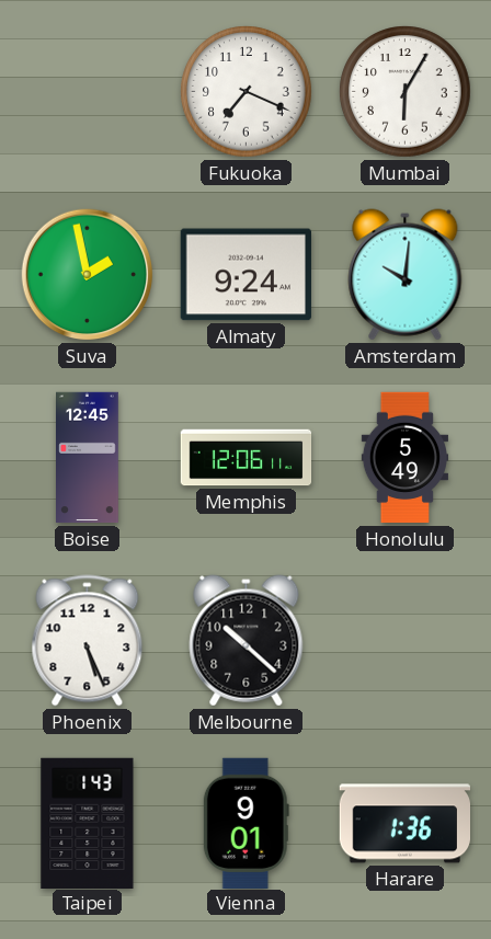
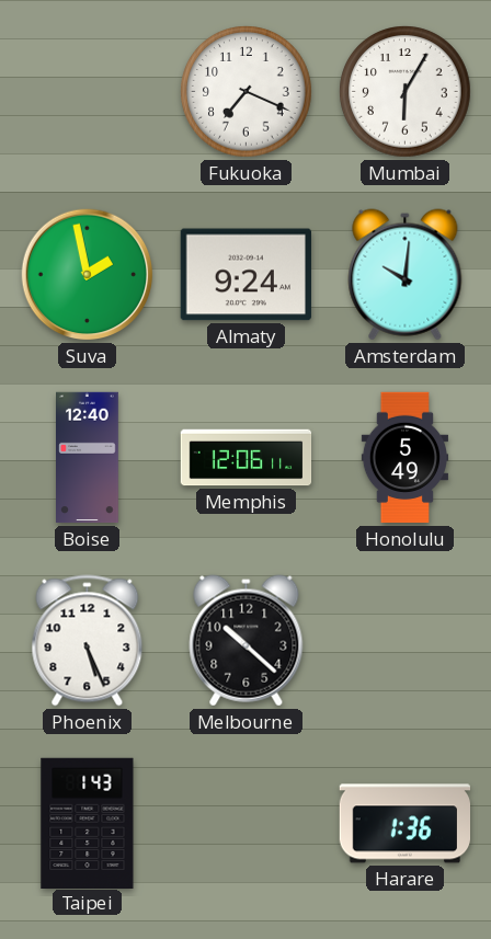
Boise: 12:45 -> 12:40
Vienna: 9:01 -> none
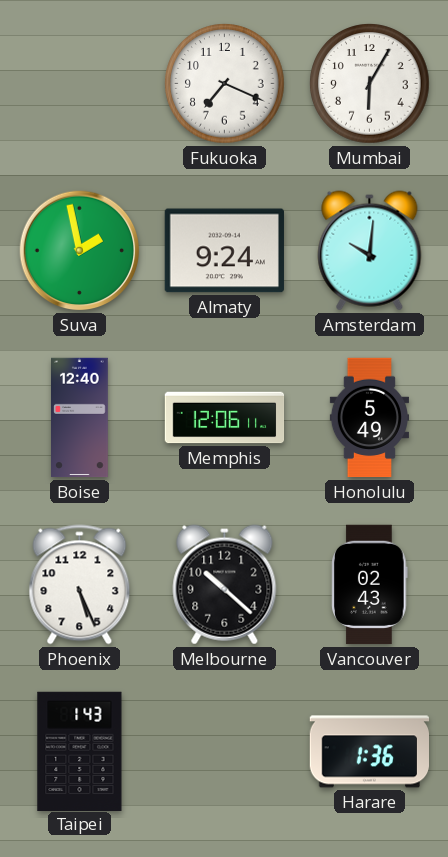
Vancouver: none -> 02:43
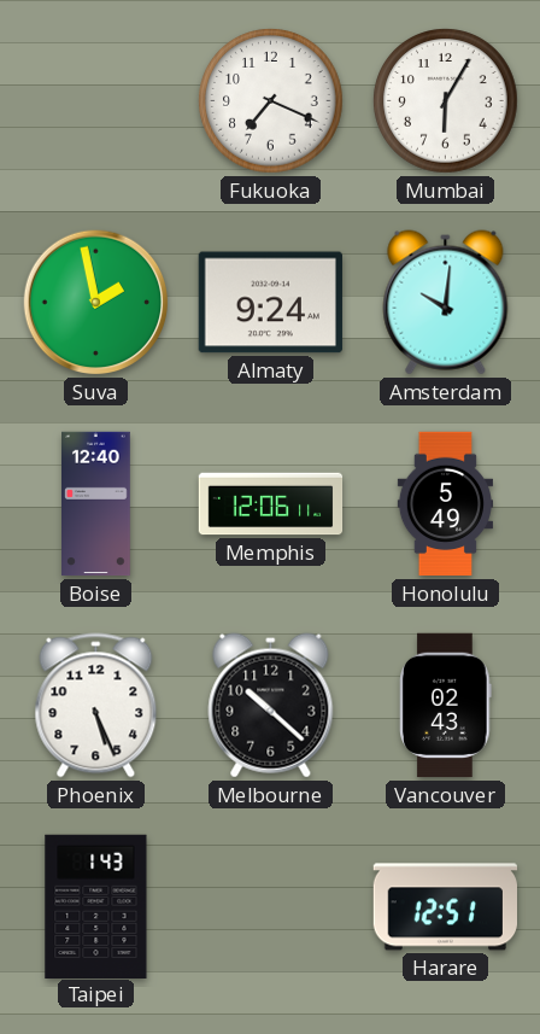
Harare: 1:36 -> 12:51
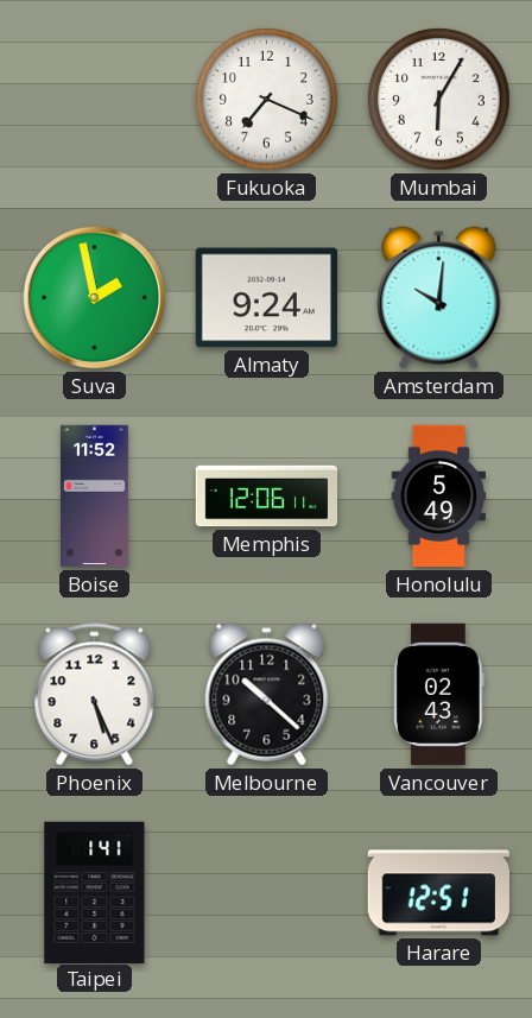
Boise: 12:40 -> 11:52
Taipei: 1:43 -> 1:41
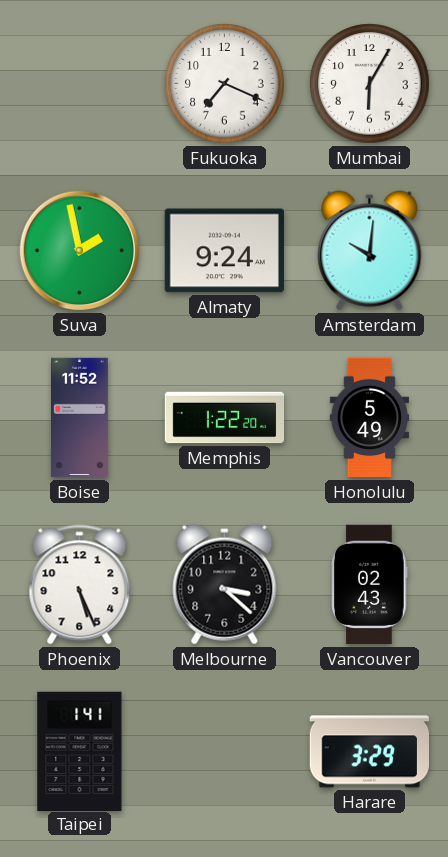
Memphis: 12:06 -> 1:22
Melbourne: 10:22 -> 3:22
Harare: 12:51 -> 3:29
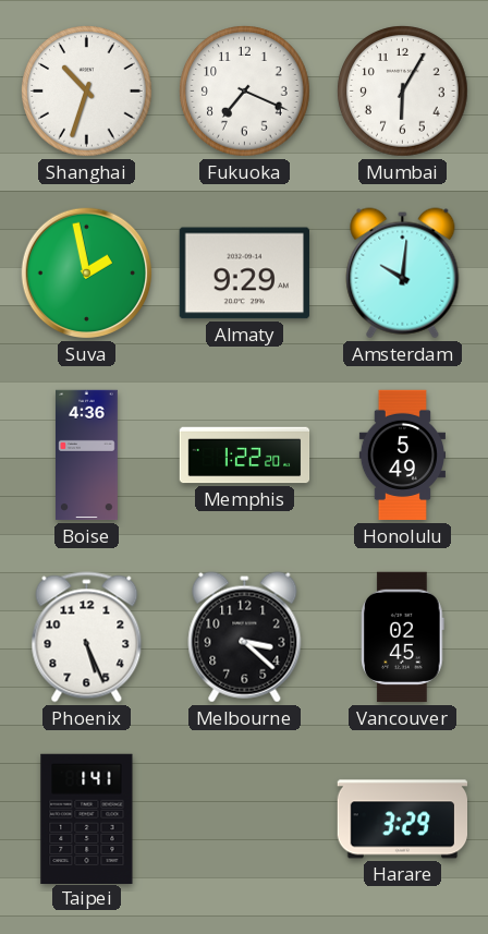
Shanghai: none -> 10:33
Almaty: 9:24 -> 9:29
Boise: 11:52 -> 4:36
Vancouver: 02:43 -> 02:45
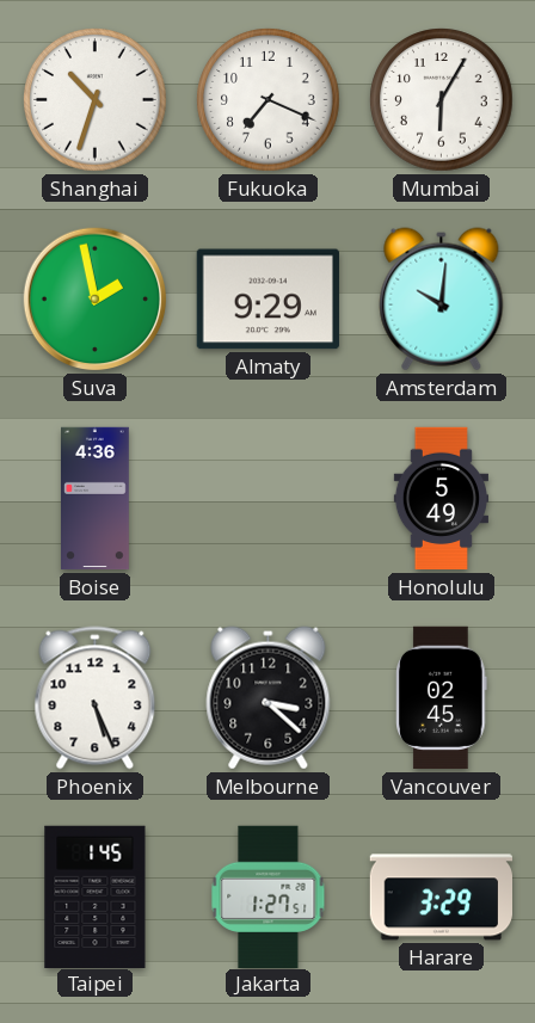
Memphis: 1:22 -> none
Taipei: 1:41 -> 1:45
Jakarta: none -> 1:27
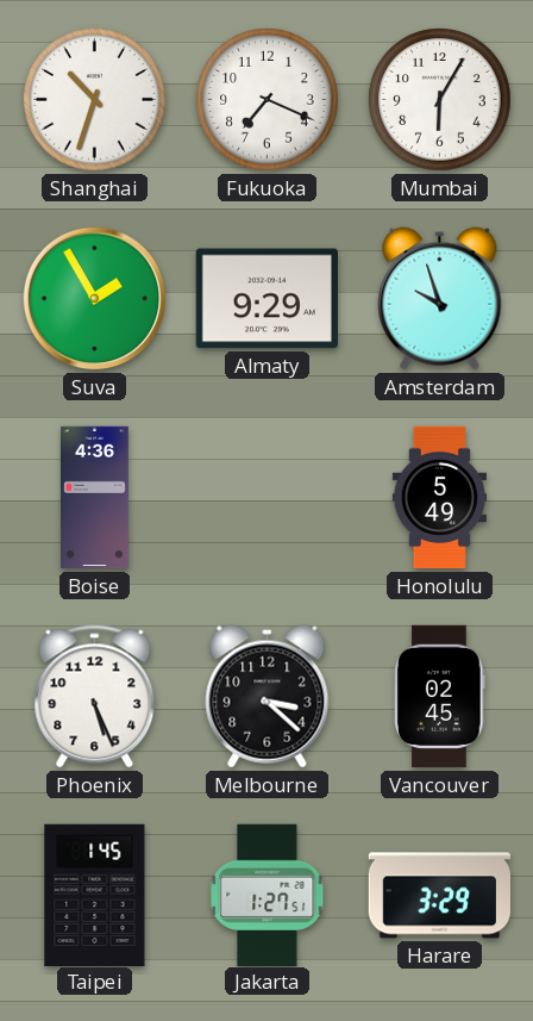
Suva: 1:58 -> 1:55
Amsterdam: 10:01 -> 9:57
